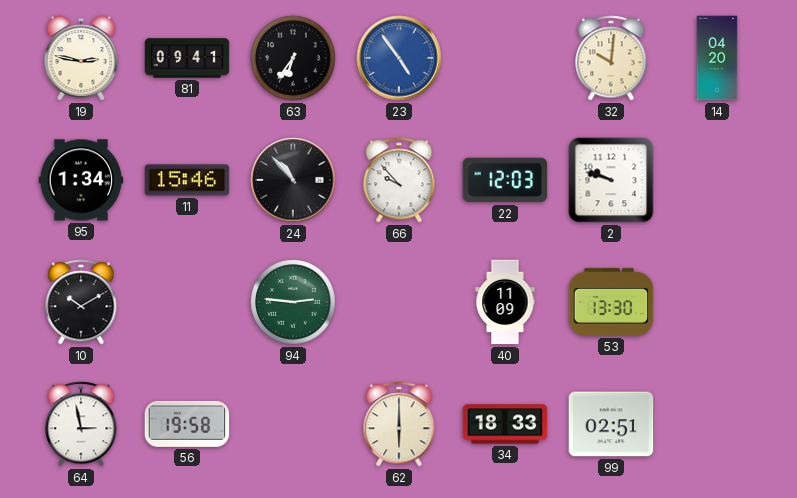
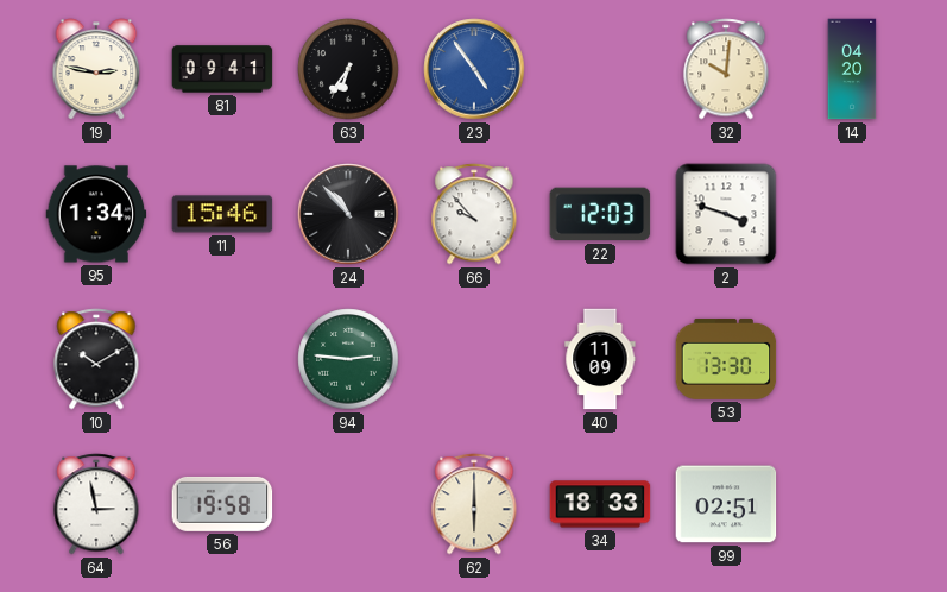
2: 9:48 -> 3:48
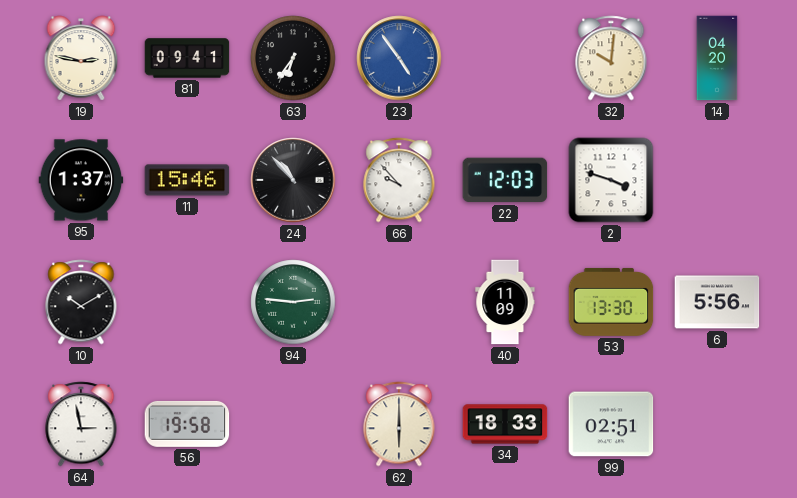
95: 1:34 -> 1:37
6: none -> 5:56
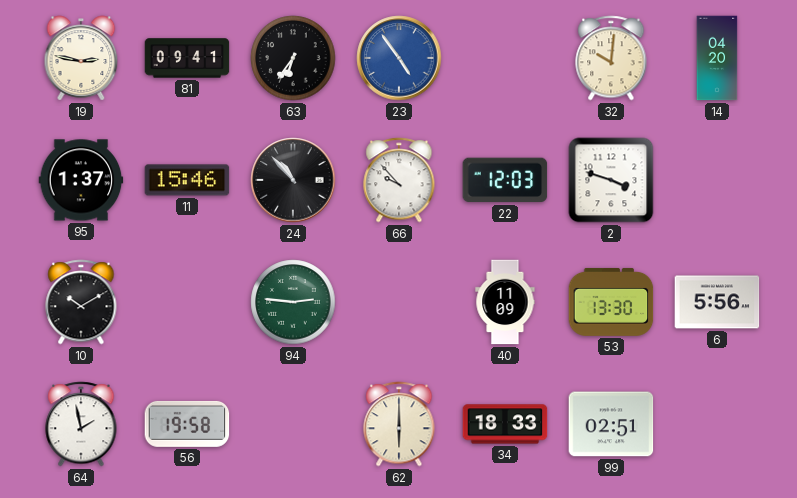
64: 2:58 -> 1:58
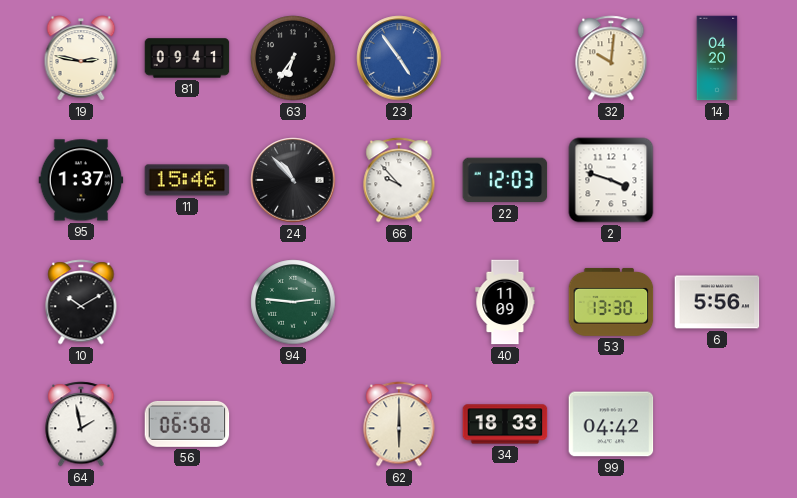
56: 19:58 -> 06:58
99: 02:51 -> 04:42
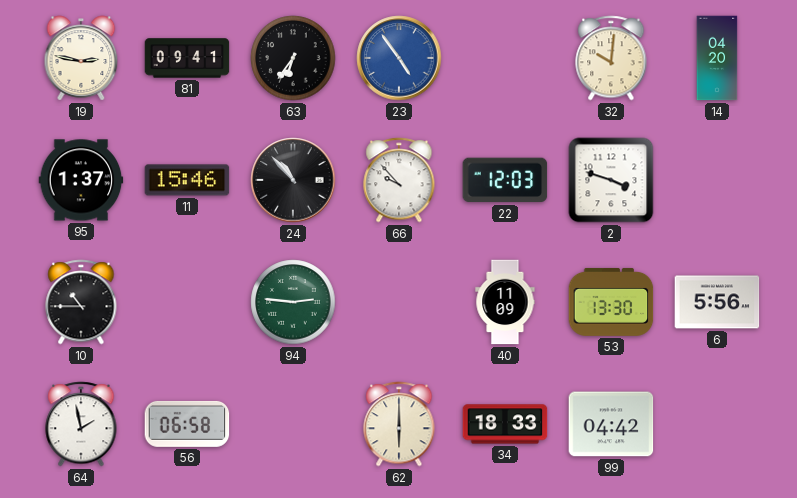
10: 10:10 -> 10:45
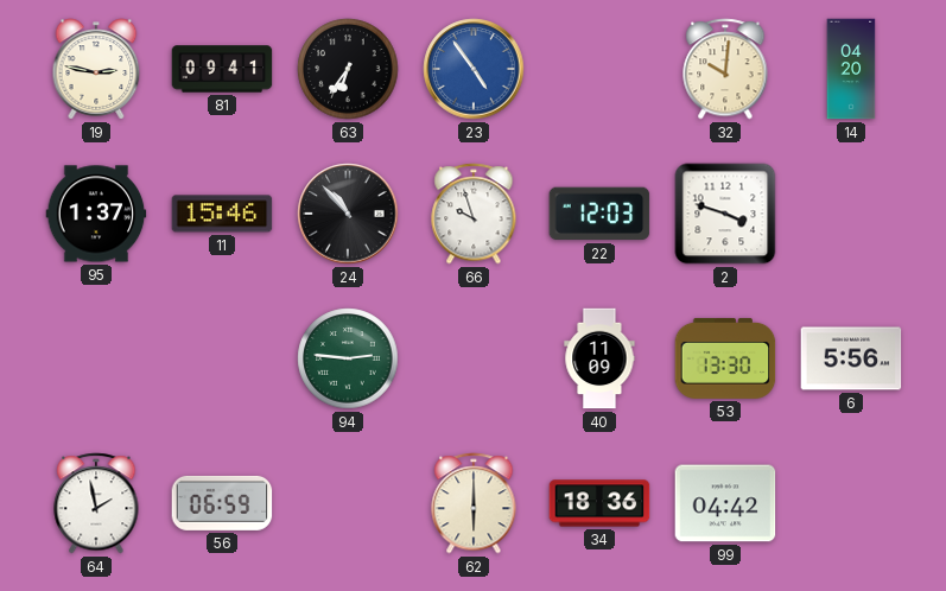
66: 9:53 -> 9:57
10: 10:45 -> none
56: 06:58 -> 06:59
34: 18:33 -> 18:36
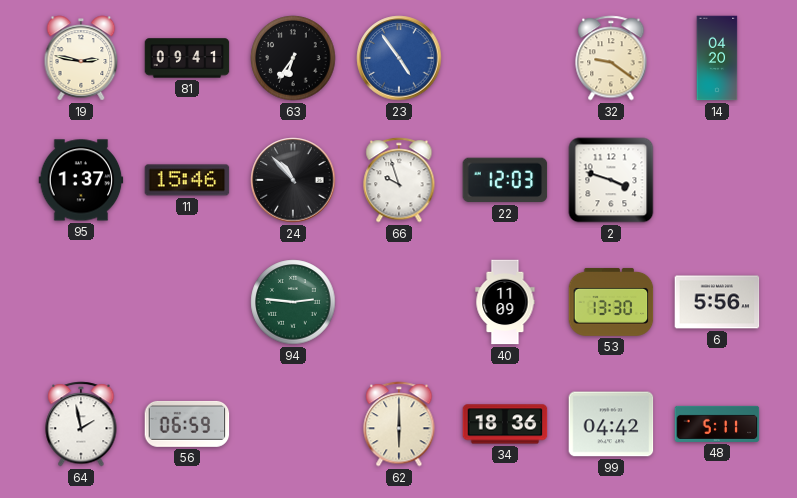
32: 10:01 -> 9:21
48: none -> 5:11
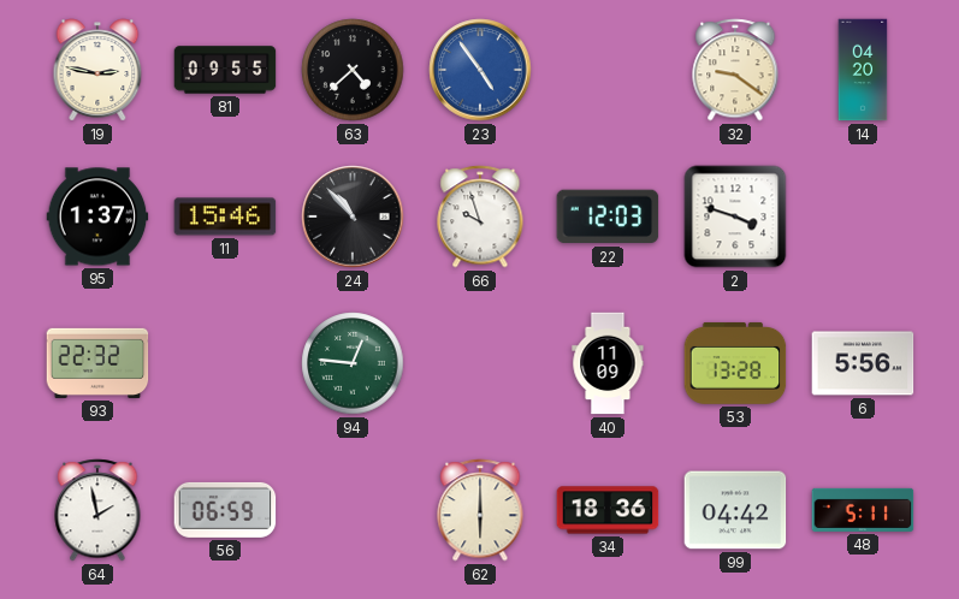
81: 09:41 -> 09:55
63: 6:36 -> 4:38
93: none -> 22:32
94: 2:46 -> 12:46
53: 13:30 -> 13:28
